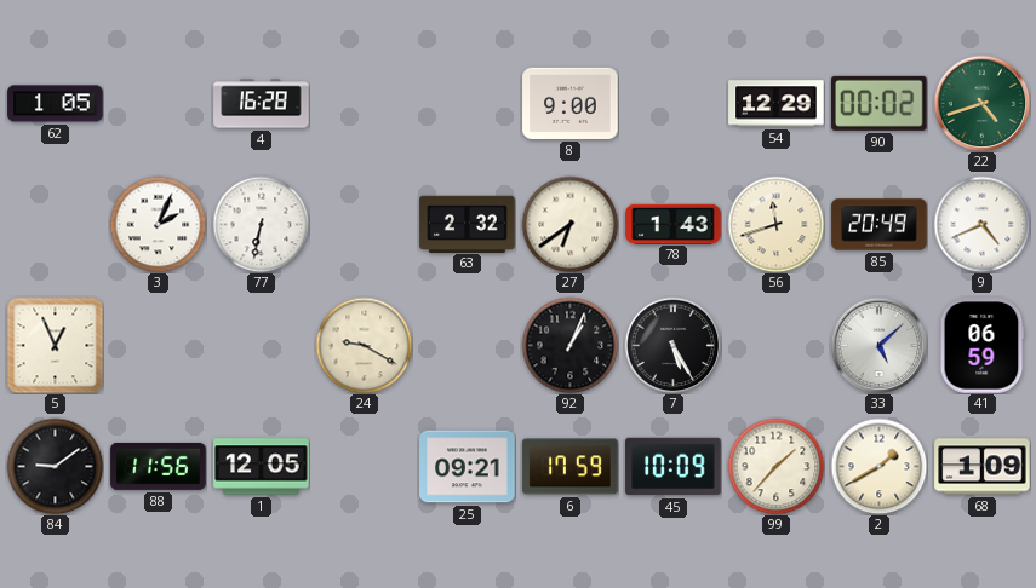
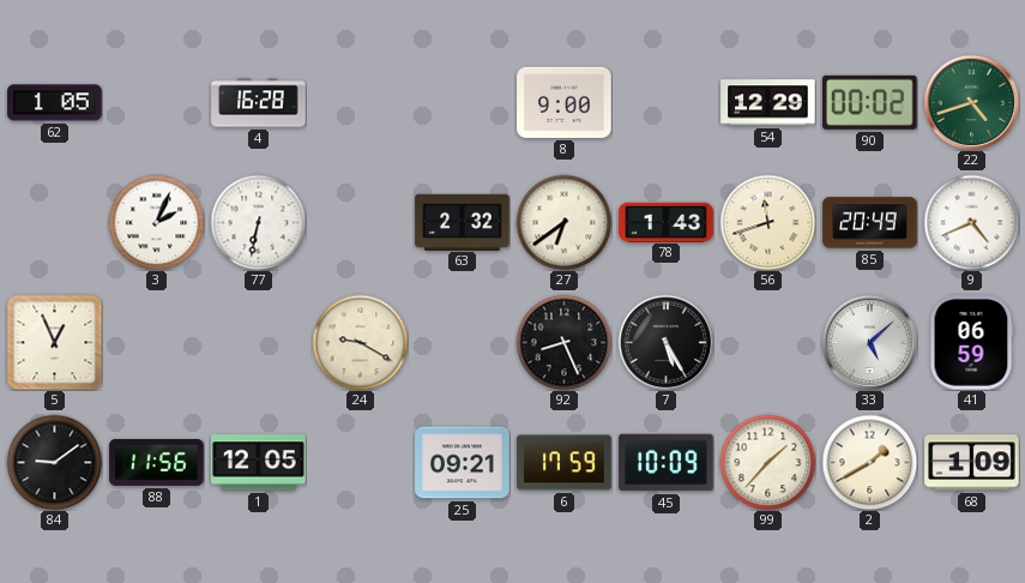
92: 1:04 -> 8:26
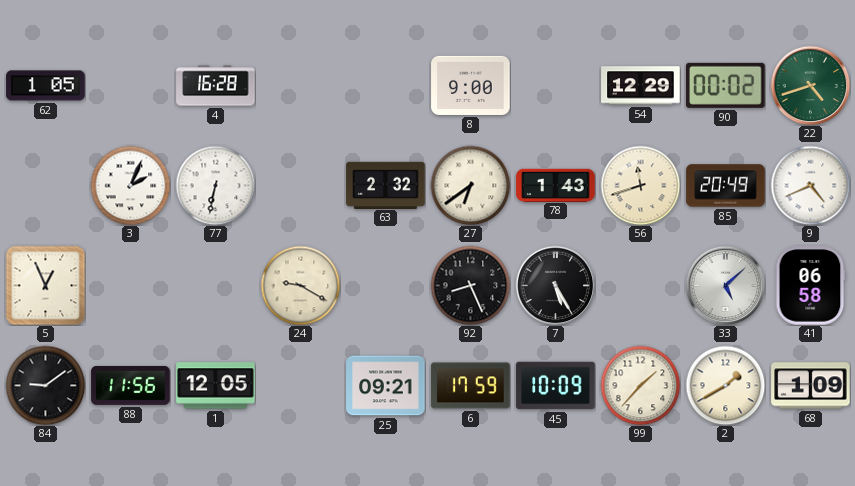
41: 06:59 -> 06:58
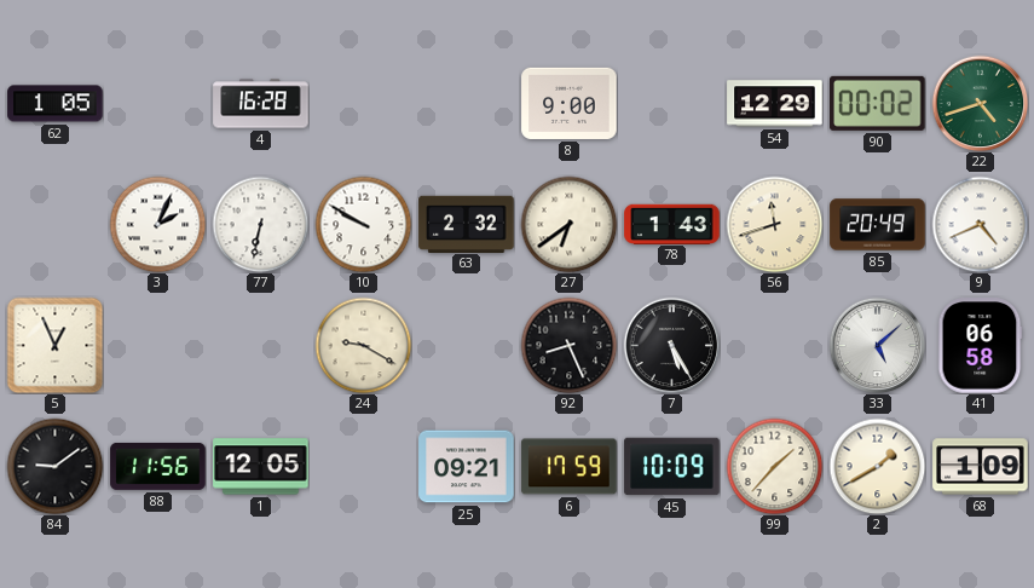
10: none -> 9:50
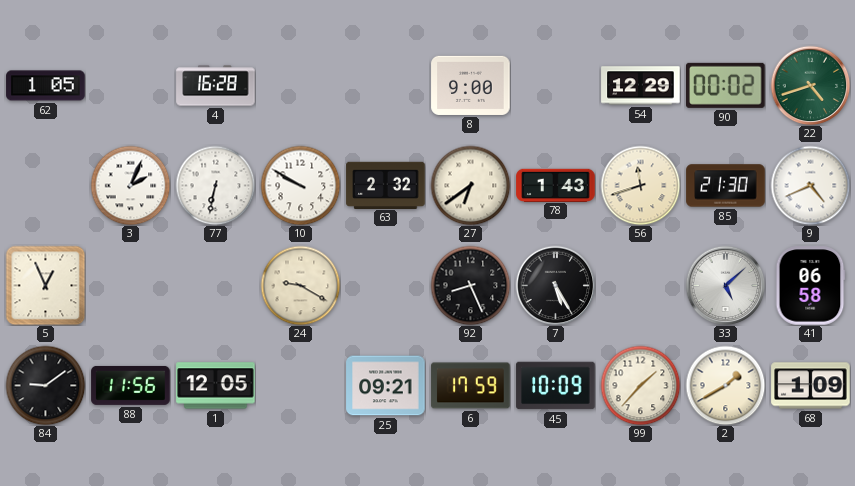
85: 20:49 -> 21:30
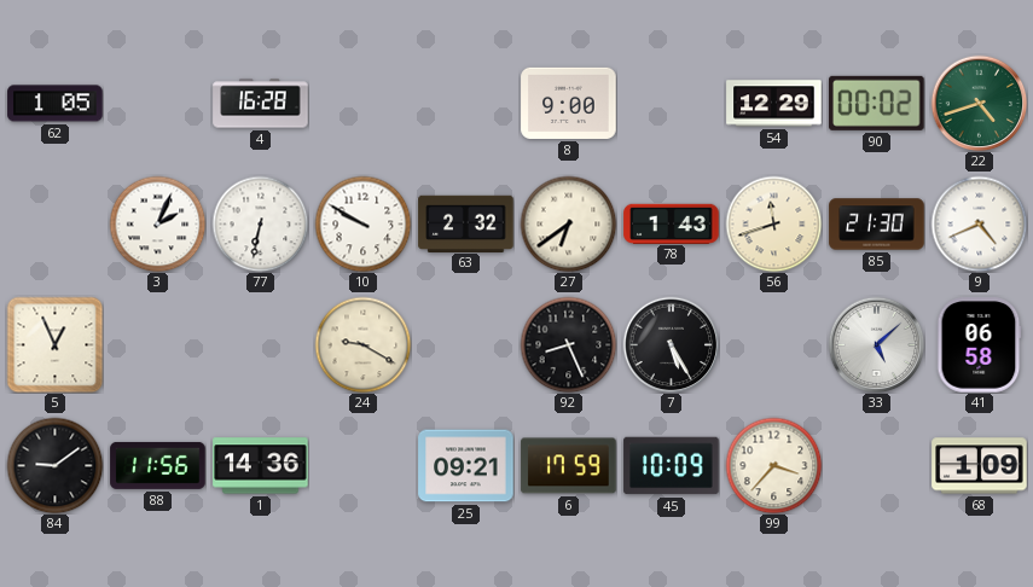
1: 12:05 -> 14:36
99: 1:37 -> 3:37
2: 1:40 -> none
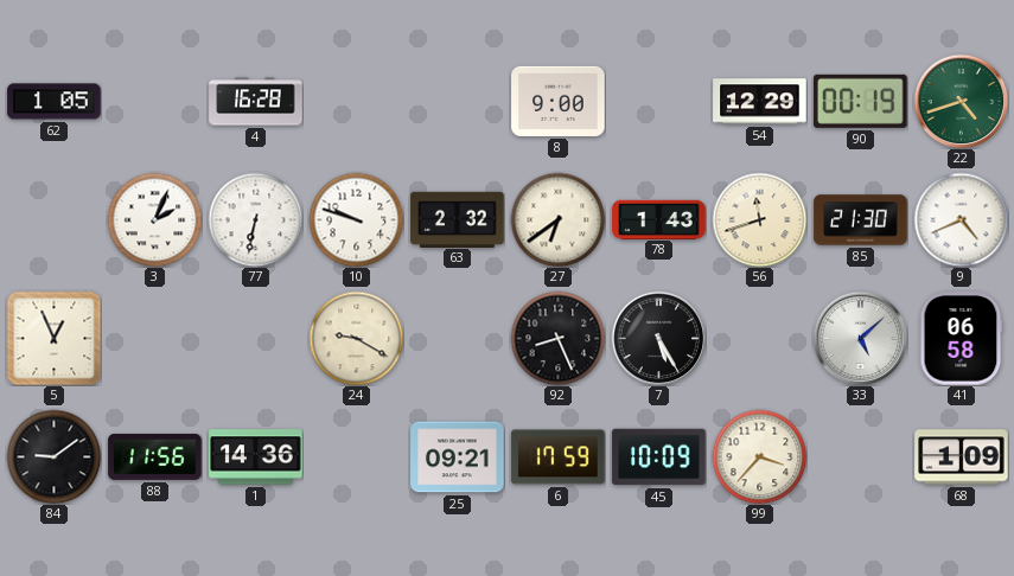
90: 00:02 -> 00:19
10: 9:50 -> 9:48
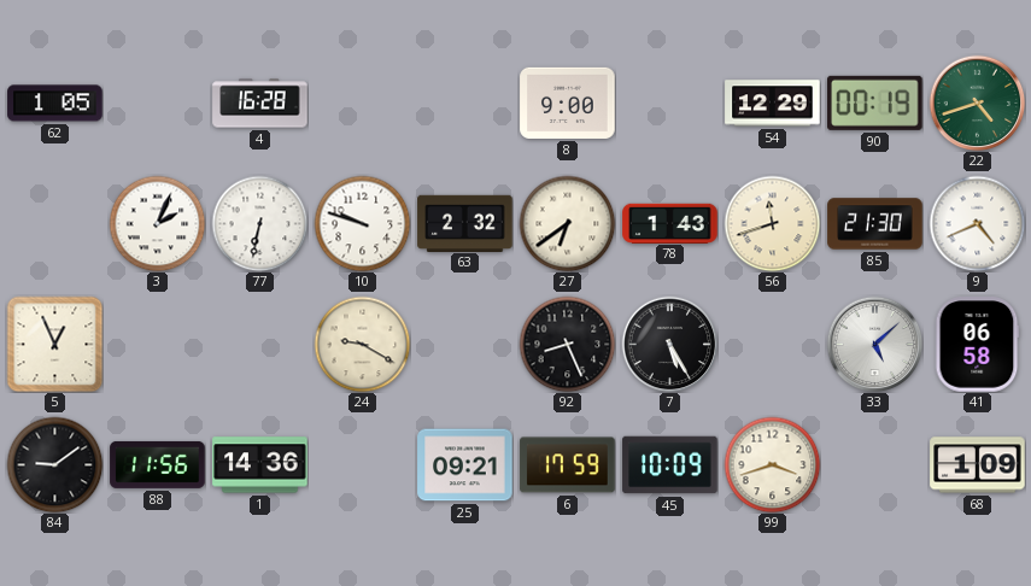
99: 3:37 -> 3:42
